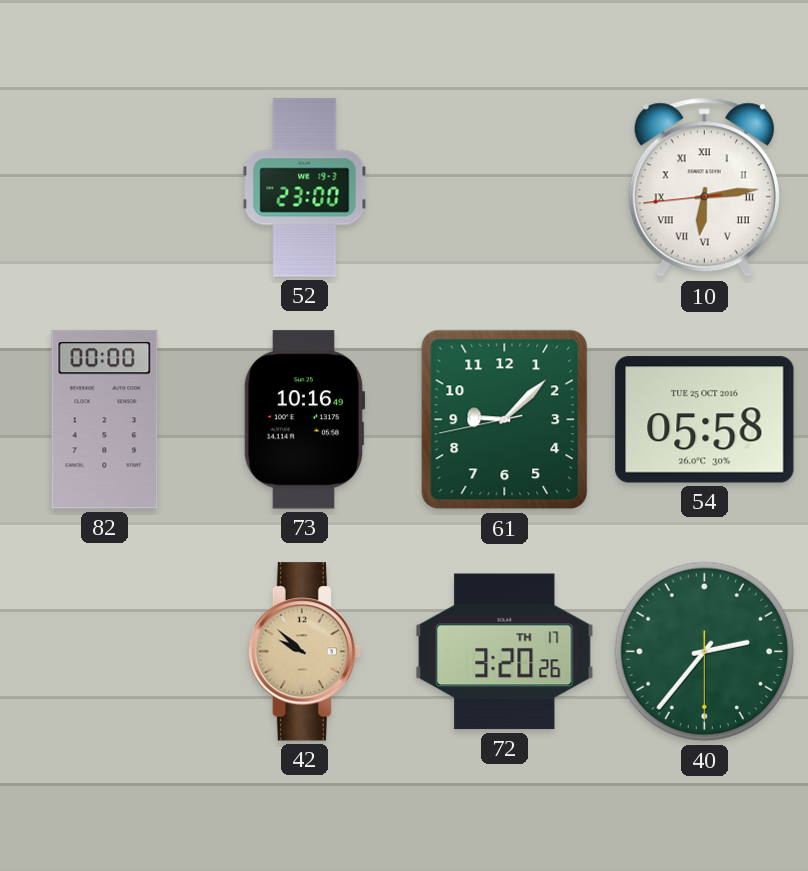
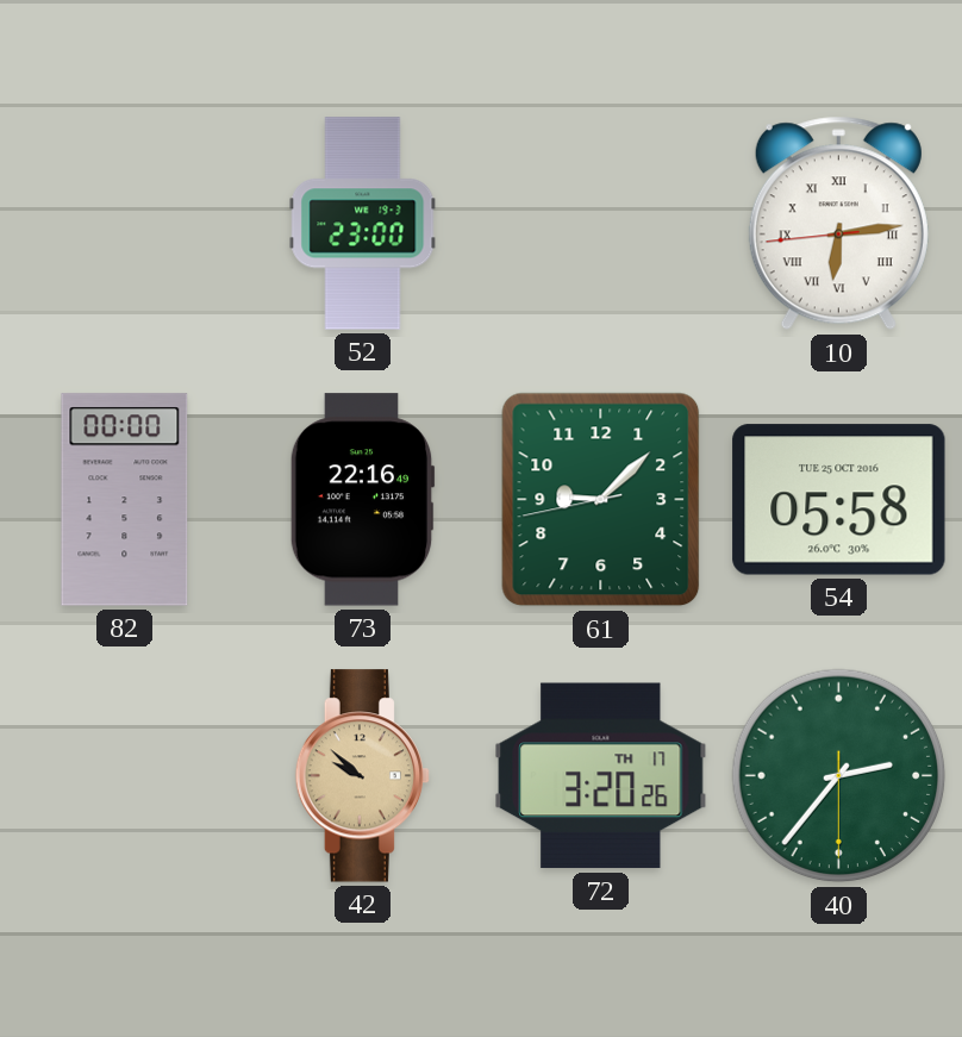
73: 10:16 -> 22:16
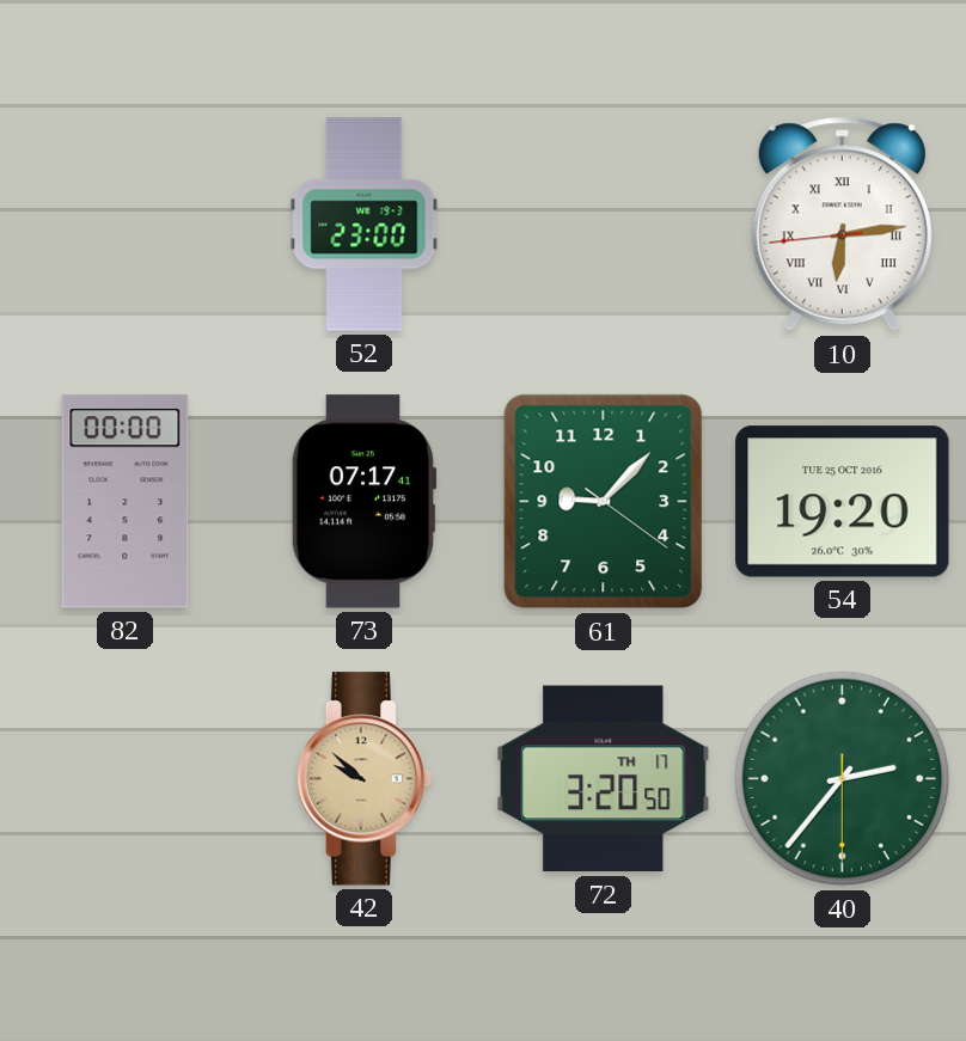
73: 22:16 -> 07:17
61: 9:07:43 -> 9:07:21
54: 05:58 -> 19:20
72: 3:20:26 -> 3:20:50
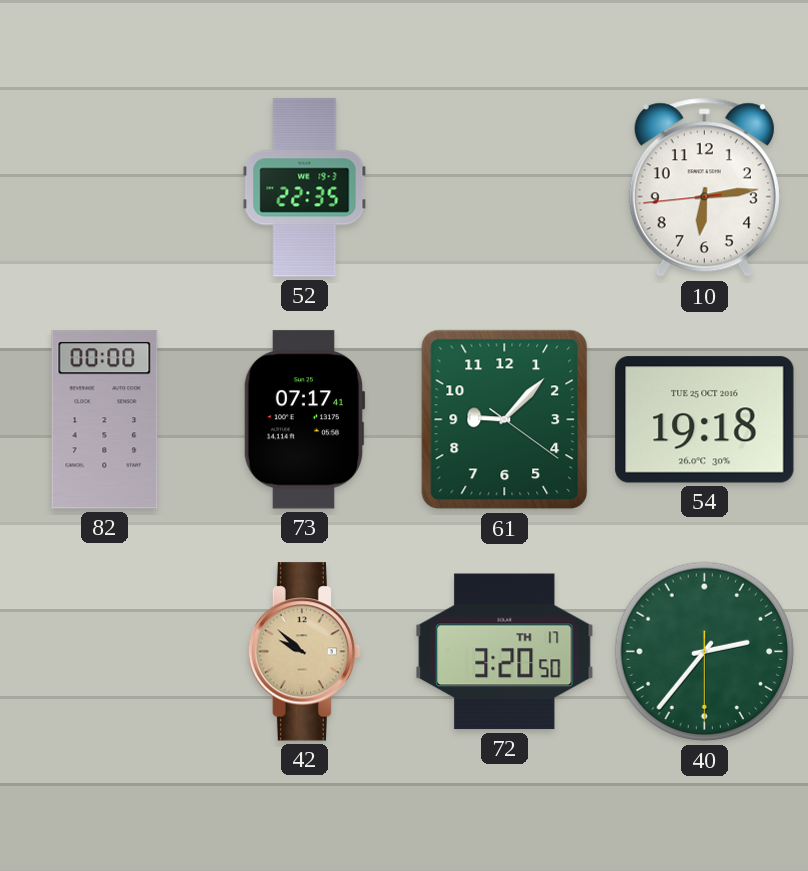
52: 23:00 -> 22:35
10 numerals: Roman -> Arabic
54: 19:20 -> 19:18
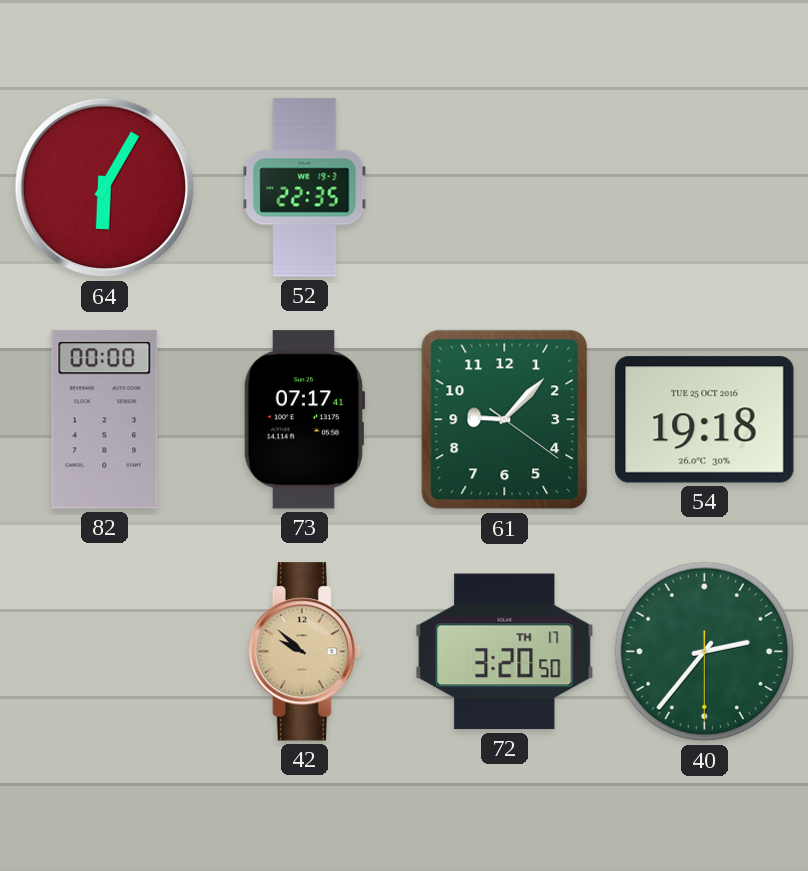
64: none -> 6:05
10: 6:13 -> none
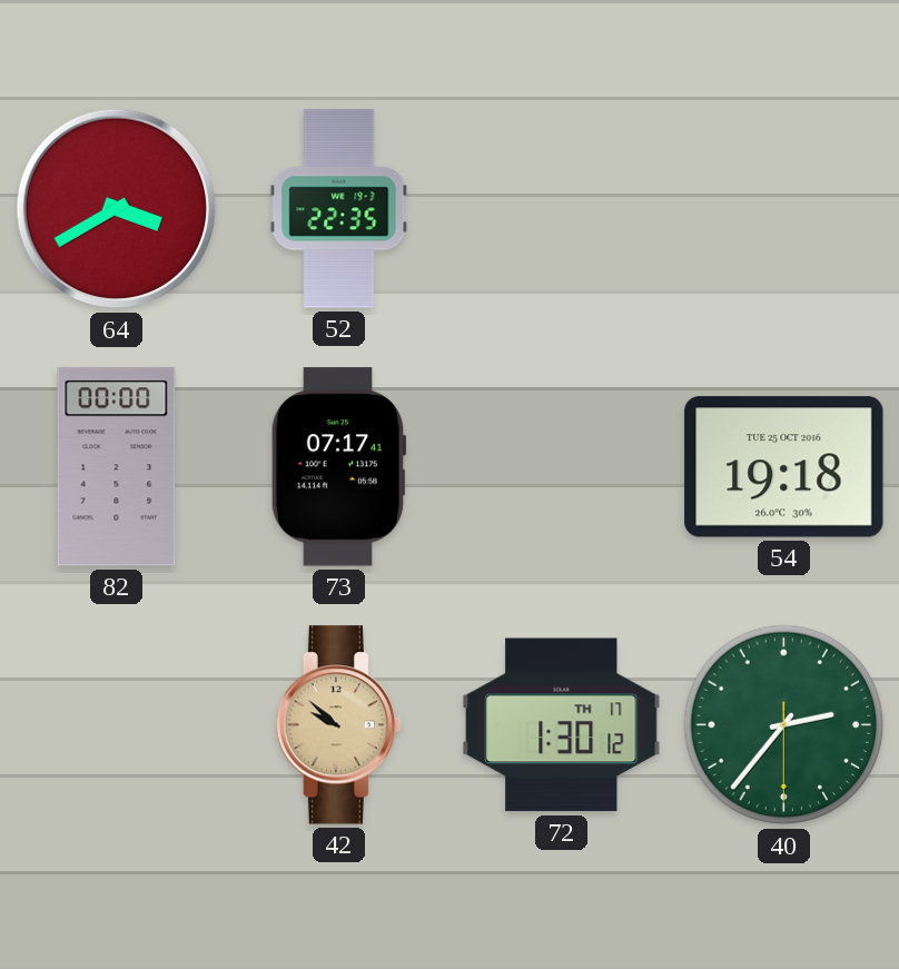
64: 6:05 -> 3:40
61: 9:07 -> none
72: 3:20 -> 1:30
